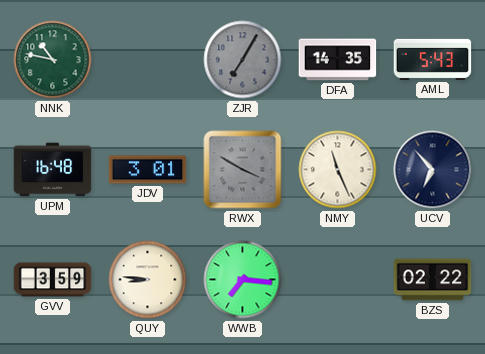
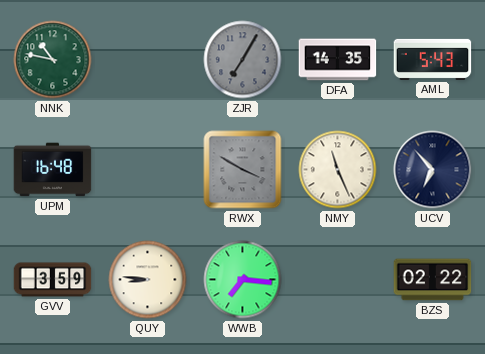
JDV: 3:01 -> none
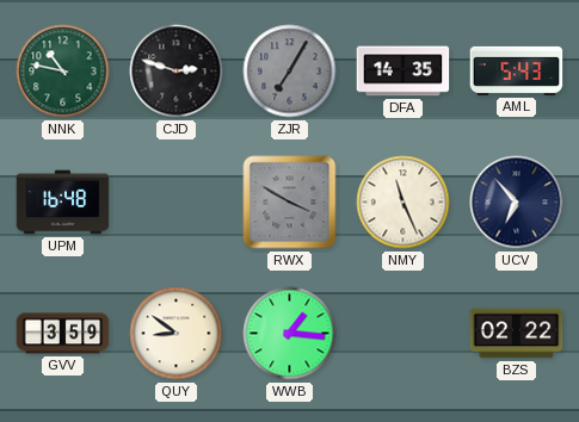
CJD: none -> 2:48
QUY: 8:46 -> 8:51
WWB: 7:16 -> 1:16
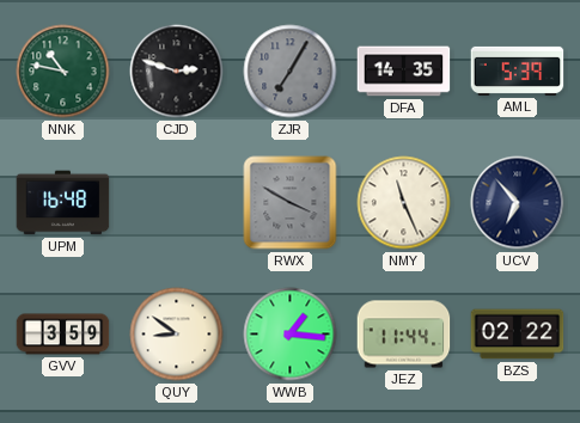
AML: 5:43 -> 5:39
JEZ: none -> 11:44
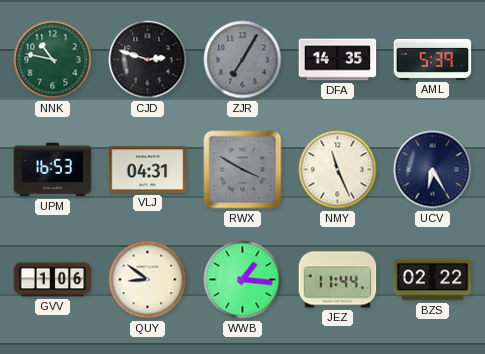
UPM: 16:48 -> 16:53
VLJ: none -> 04:31
UCV: 6:53 -> 6:25
GVV: 3:59 -> 1:06
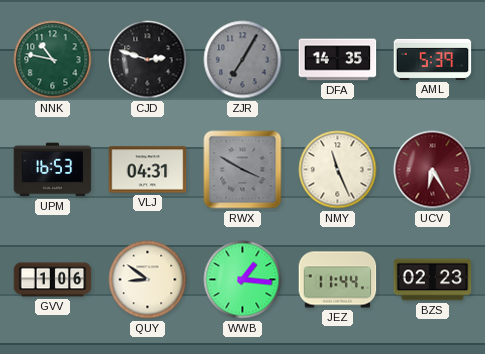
UCV dial: navy -> burgundy
BZS: 02:22 -> 02:23
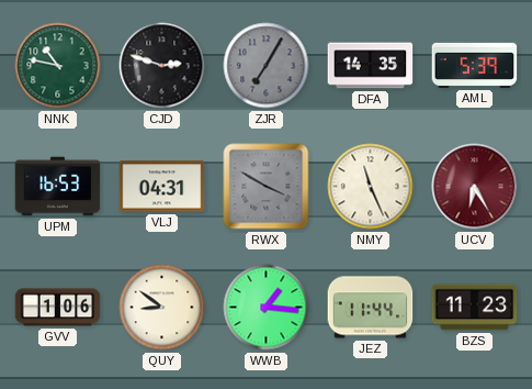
BZS: 02:23 -> 11:23
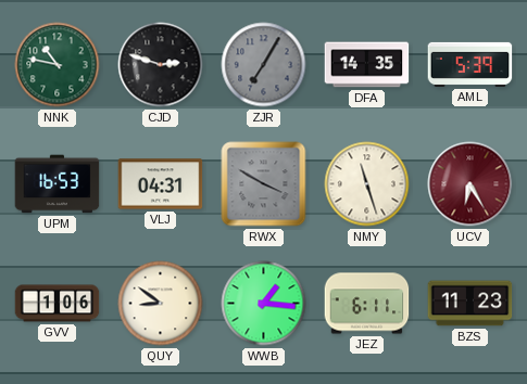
NMY: 11:26 -> 11:27
JEZ: 11:44 -> 6:11
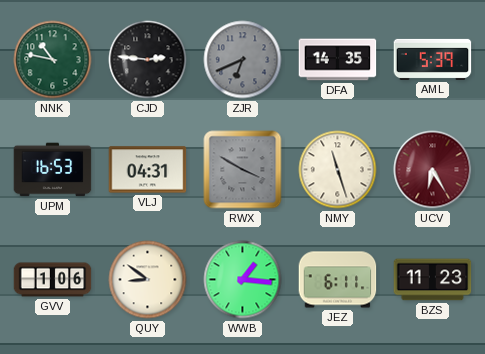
CJD: 2:48 -> 2:46
ZJR: 7:05 -> 6:41
